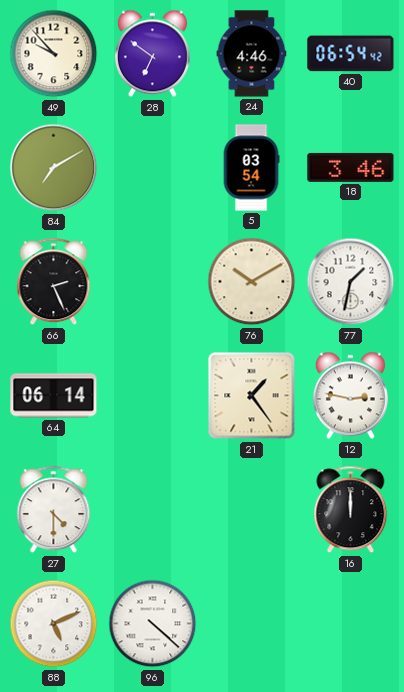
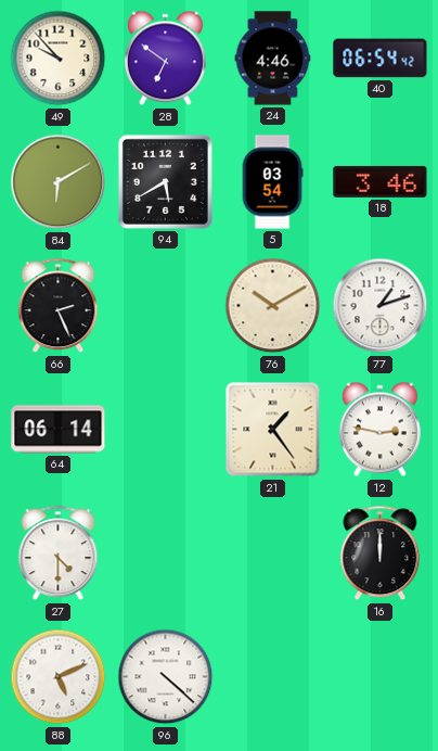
84: 7:10 -> 6:10
94: none -> 5:40
77: 1:32 -> 1:12
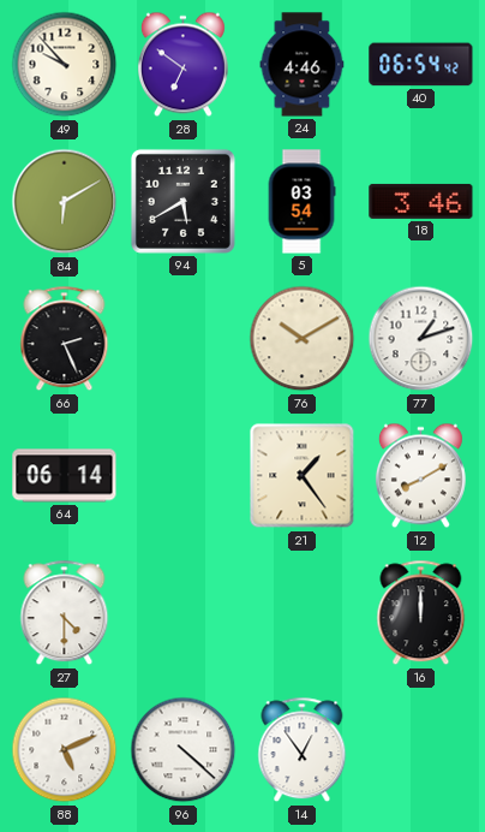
12: 2:47 -> 8:10
14: none -> 12:54
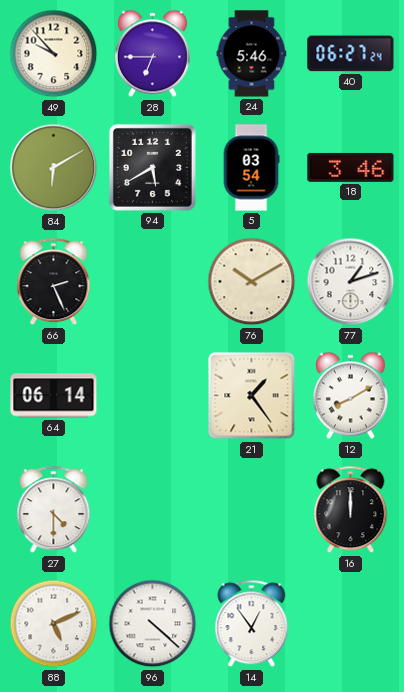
28: 6:51 -> 6:45
24: 4:46 -> 5:46
40: 06:54 -> 06:27
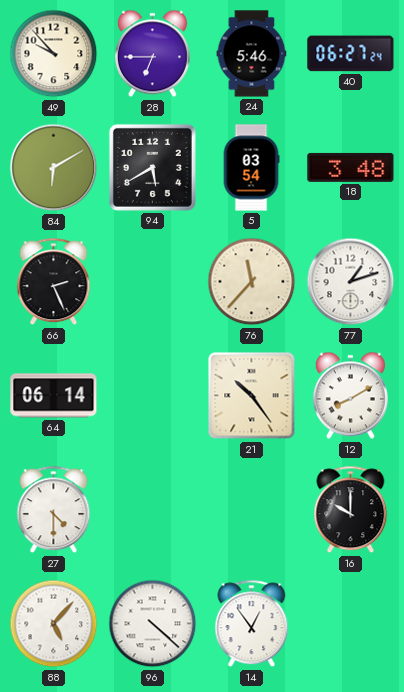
18: 3:46 -> 3:48
76: 10:10 -> 11:37
21: 1:24 -> 10:24
16: 12:00 -> 10:00
88: 5:11 -> 5:07
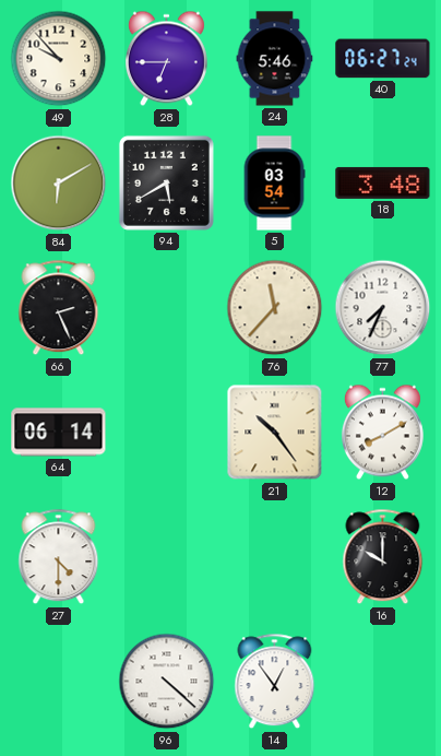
77: 1:12 -> 7:34
88: 5:07 -> none
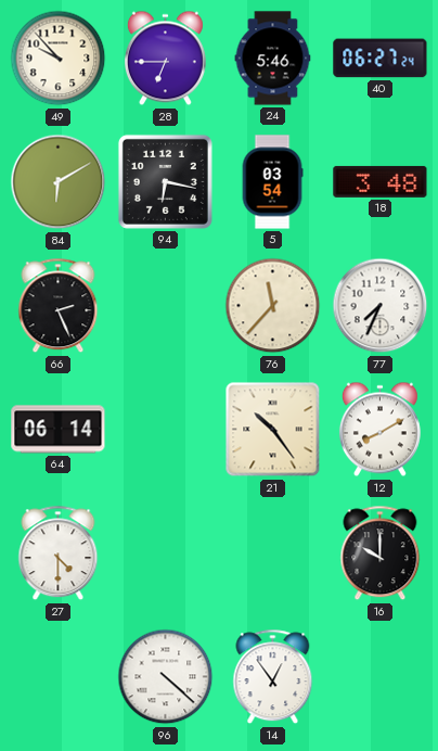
94: 5:40 -> 6:17
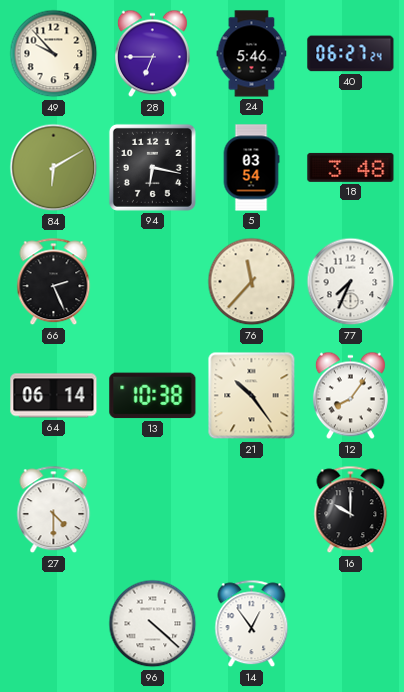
13: none -> 10:38
12: 8:10 -> 8:06
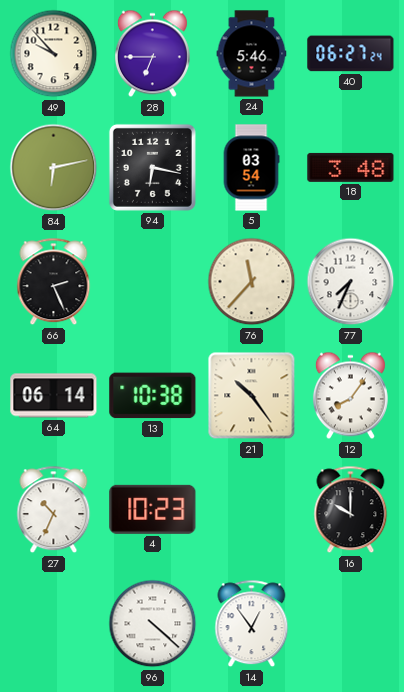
84: 6:10 -> 6:13
27: 4:30 -> 10:34
4: none -> 10:23
